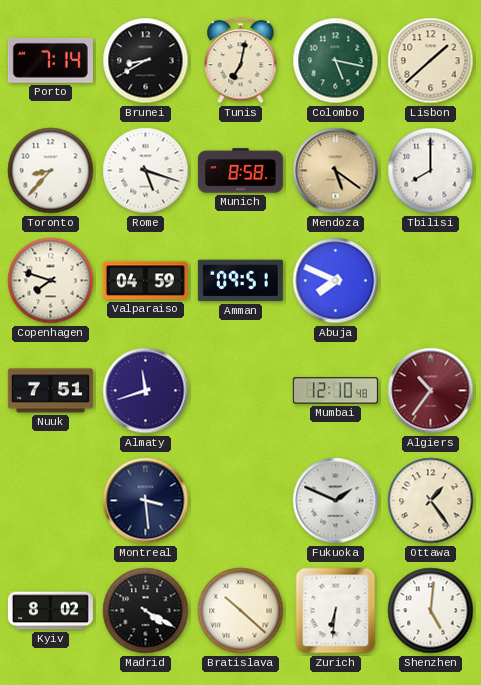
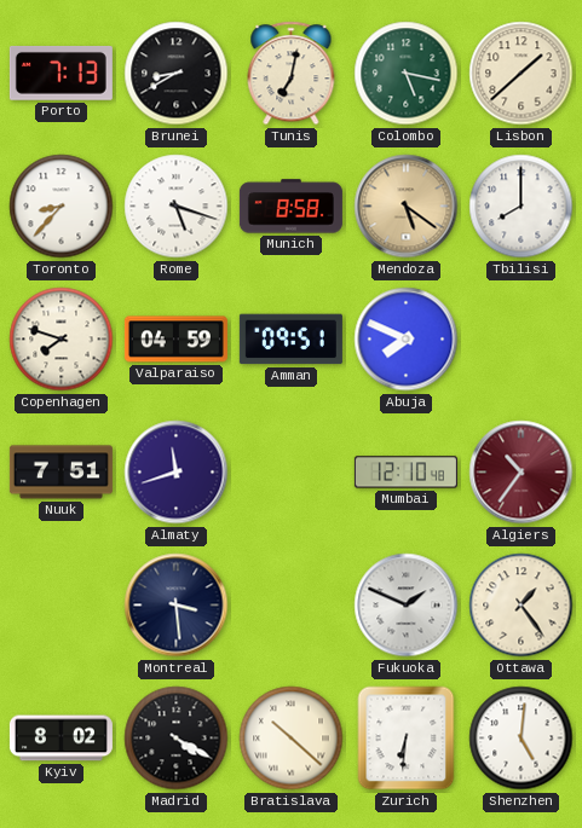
Porto: 7:14 -> 7:13
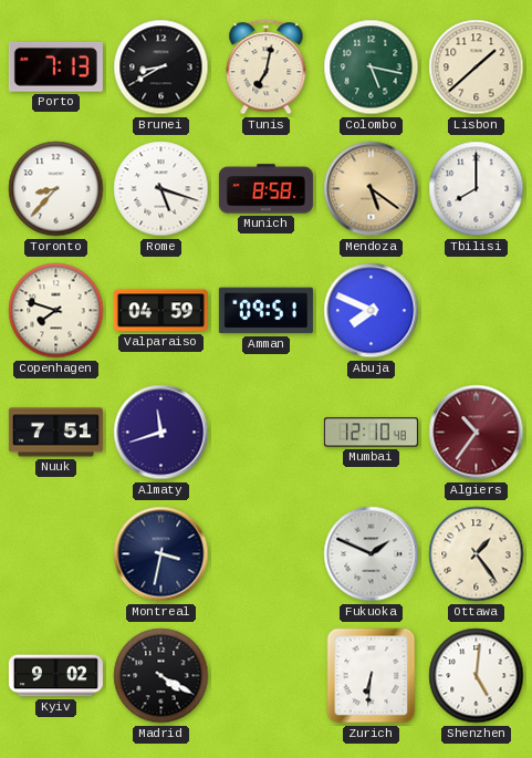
Montreal: 3:29 -> 3:32
Kyiv: 8:02 -> 9:02
Bratislava: 10:22 -> none
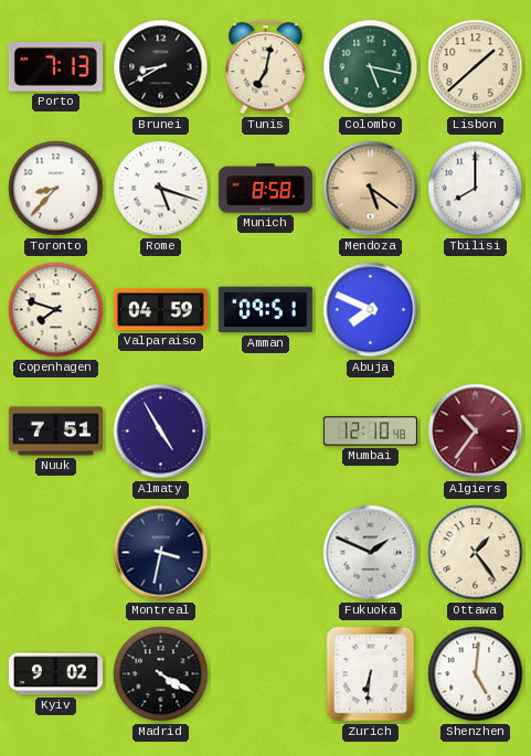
Almaty: 11:42 -> 4:55
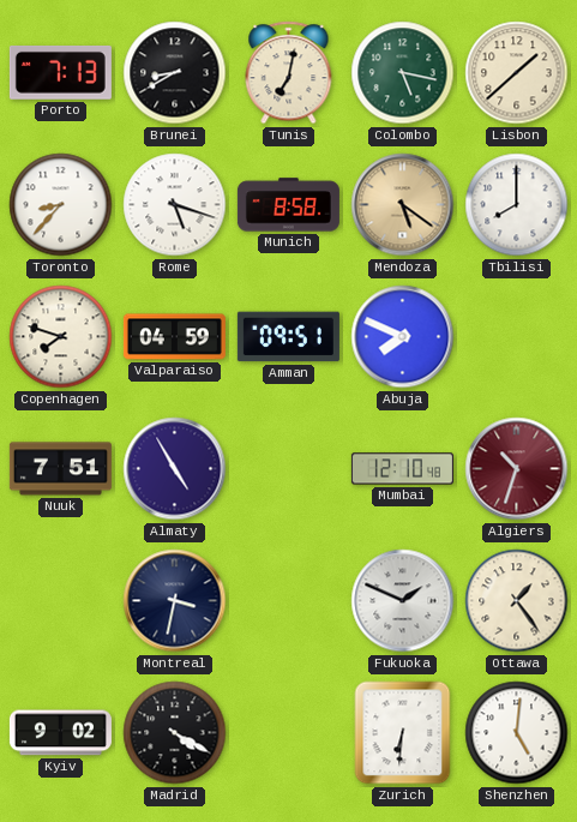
Algiers: 10:36 -> 10:33
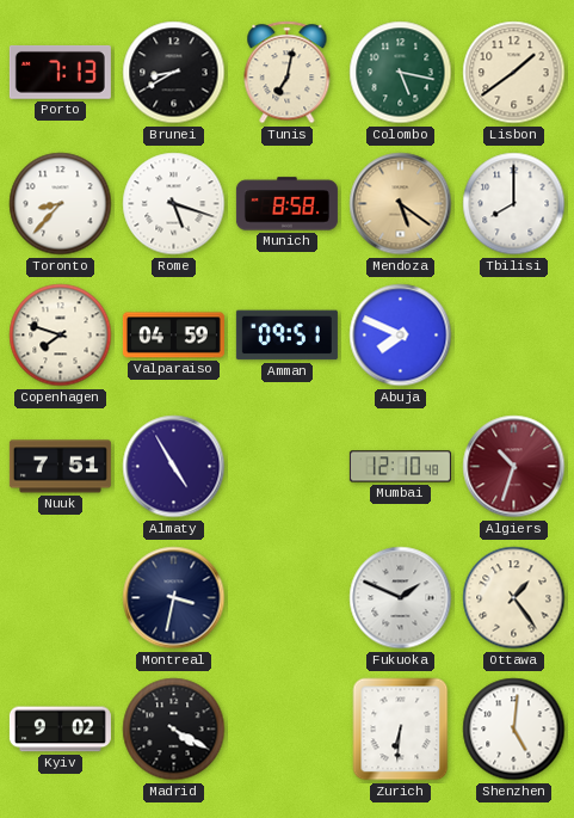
Lisbon: 1:38 -> 1:39
